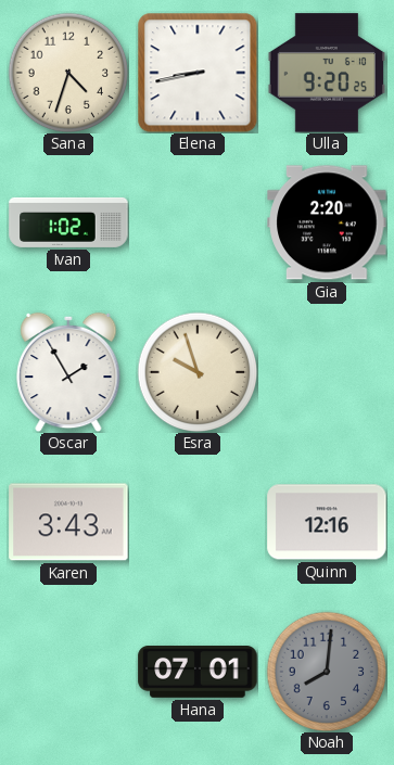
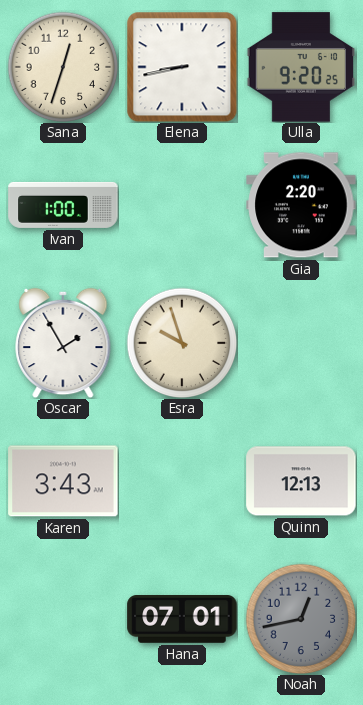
Sana: 4:33 -> 12:33
Ivan: 1:02 -> 1:00
Quinn: 12:16 -> 12:13
Noah: 8:01 -> 12:43
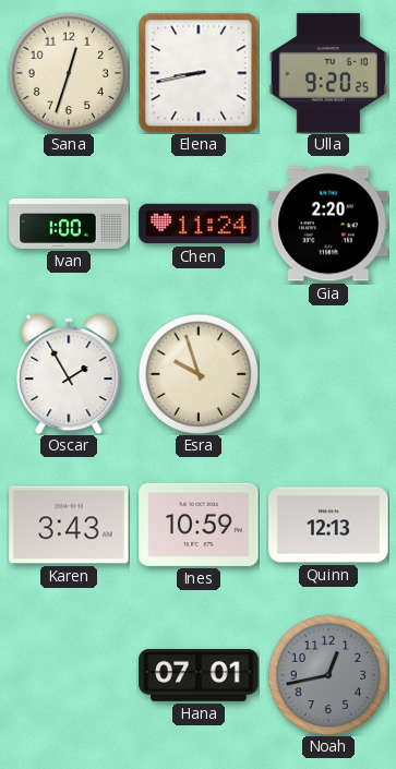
Chen: none -> 11:24
Ines: none -> 10:59
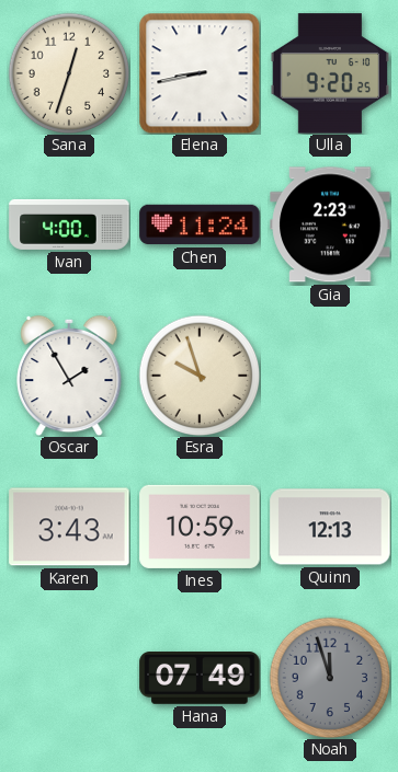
Ivan: 1:00 -> 4:00
Gia: 2:20 -> 2:23
Hana: 07:01 -> 07:49
Noah: 12:43 -> 11:57
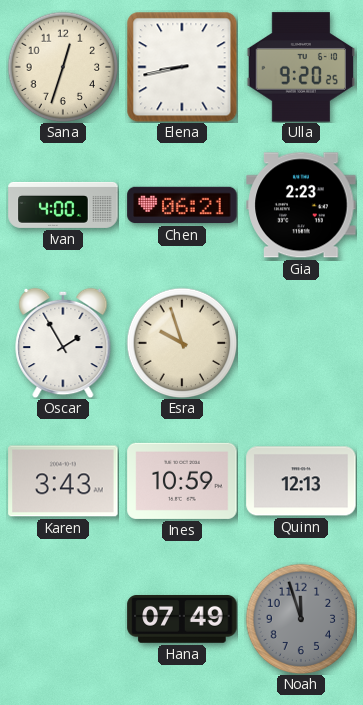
Chen: 11:24 -> 06:21
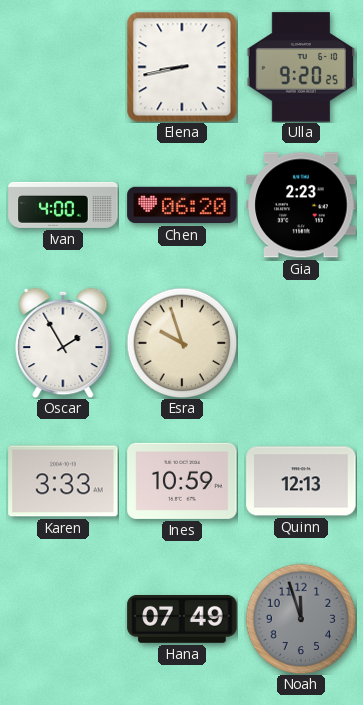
Sana: 12:33 -> none
Chen: 06:21 -> 06:20
Karen: 3:43 -> 3:33
